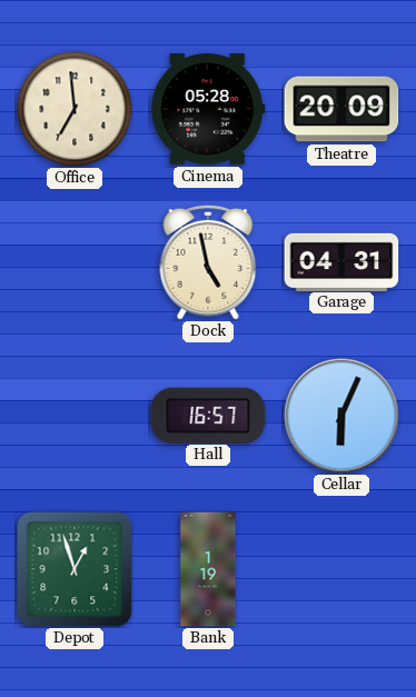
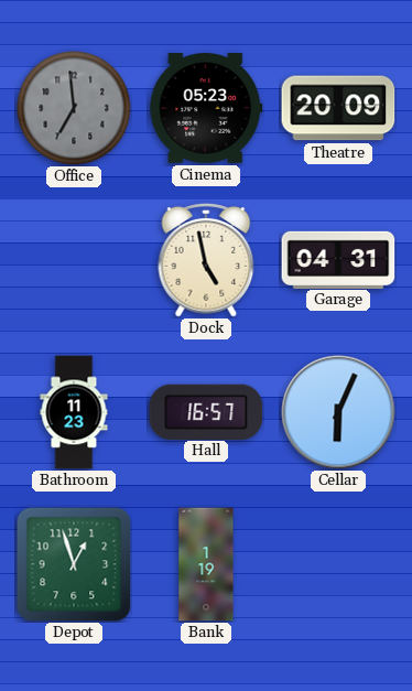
Office dial: cream -> grey
Cinema: 05:28 -> 05:23
Bathroom: none -> 11:23
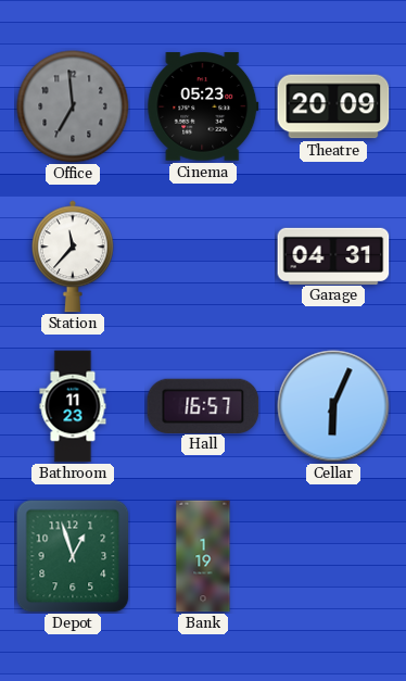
Station: none -> 11:37
Dock: 4:58 -> none
